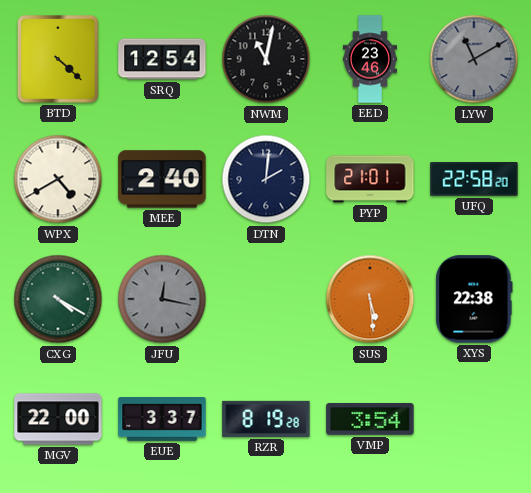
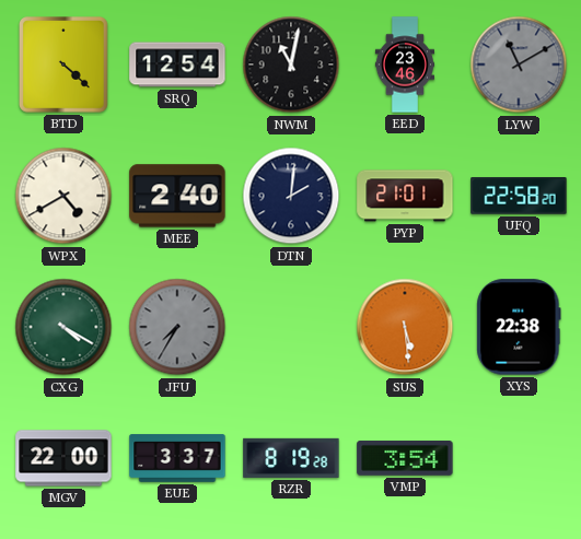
JFU: 12:17 -> 7:35
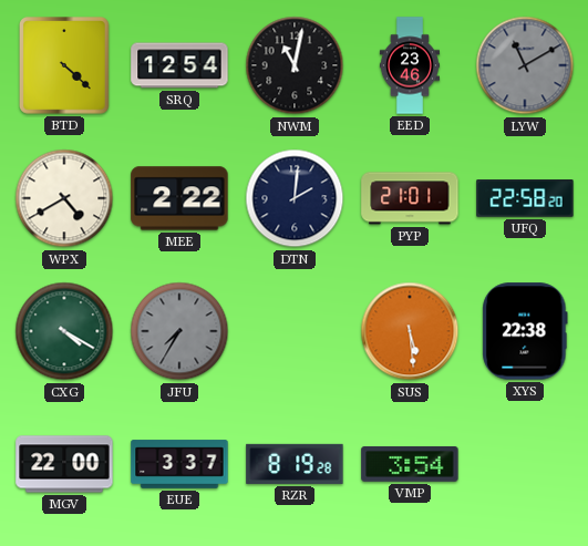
MEE: 2:40 -> 2:22
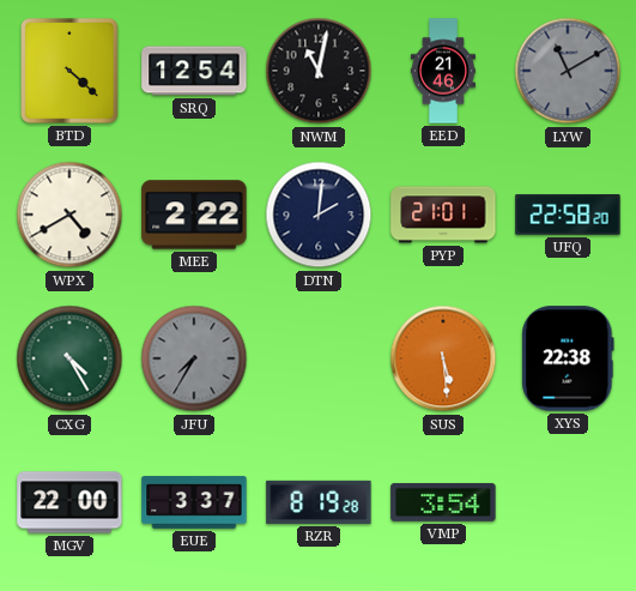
EED: 23:46 -> 21:46
CXG: 4:20 -> 4:25
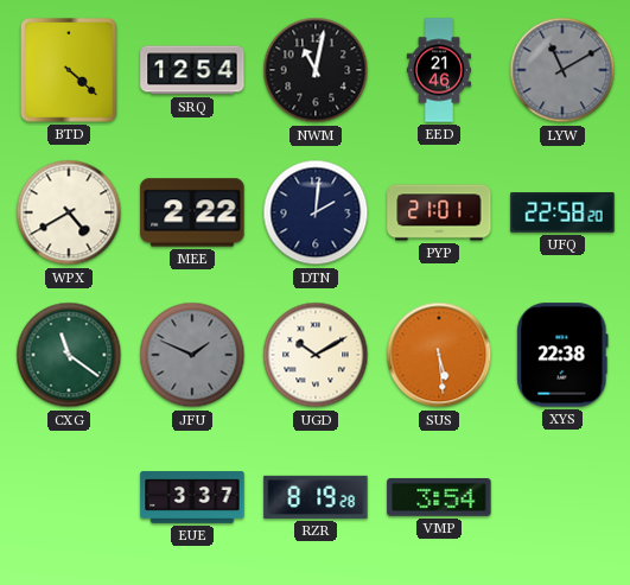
CXG: 4:25 -> 11:21
JFU: 7:35 -> 1:49
UGD: none -> 10:10
MGV: 22:00 -> none
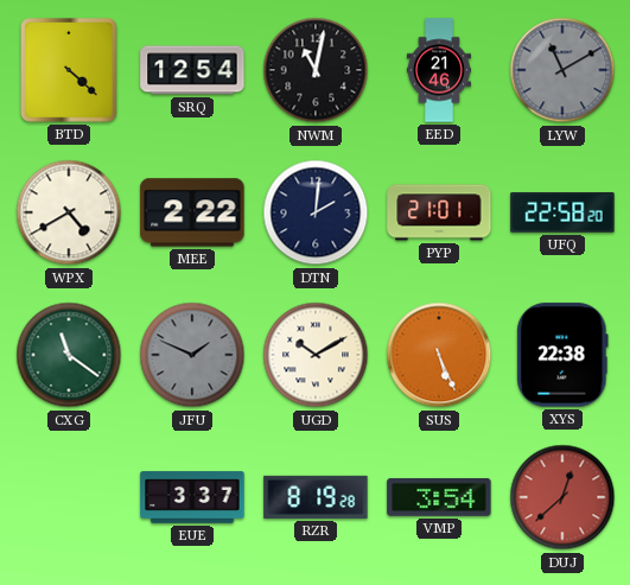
SUS: 5:29 -> 5:26
DUJ: none -> 12:38
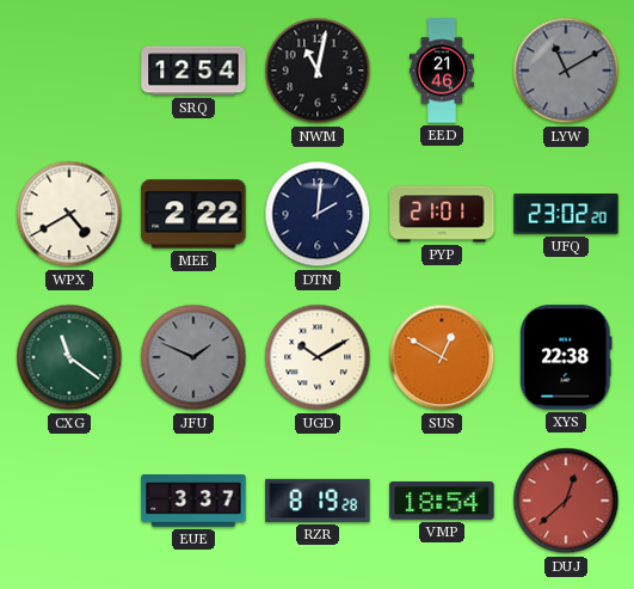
BTD: 4:22 -> none
UFQ: 22:58 -> 23:02
SUS: 5:26 -> 12:50
VMP: 3:54 -> 18:54
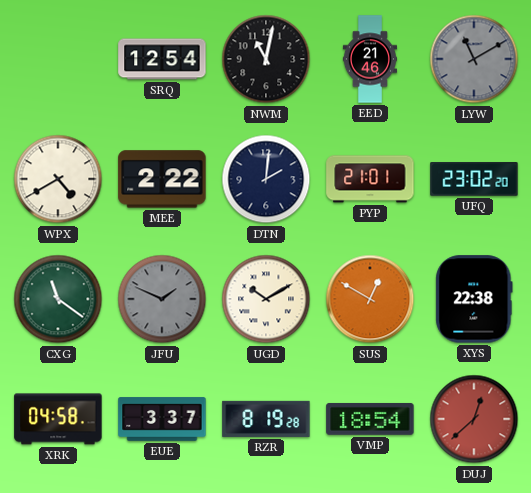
XRK: none -> 04:58
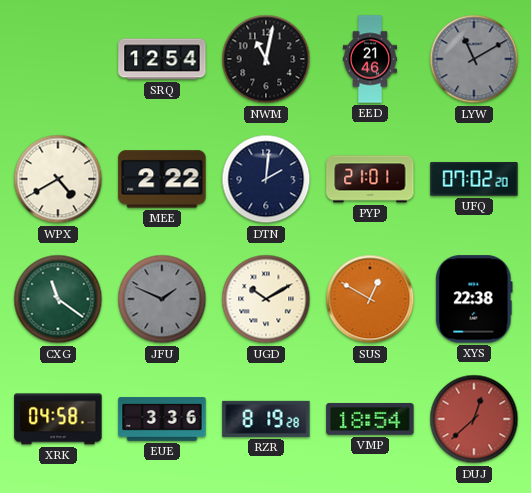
UFQ: 23:02 -> 07:02
EUE: 3:37 -> 3:36
